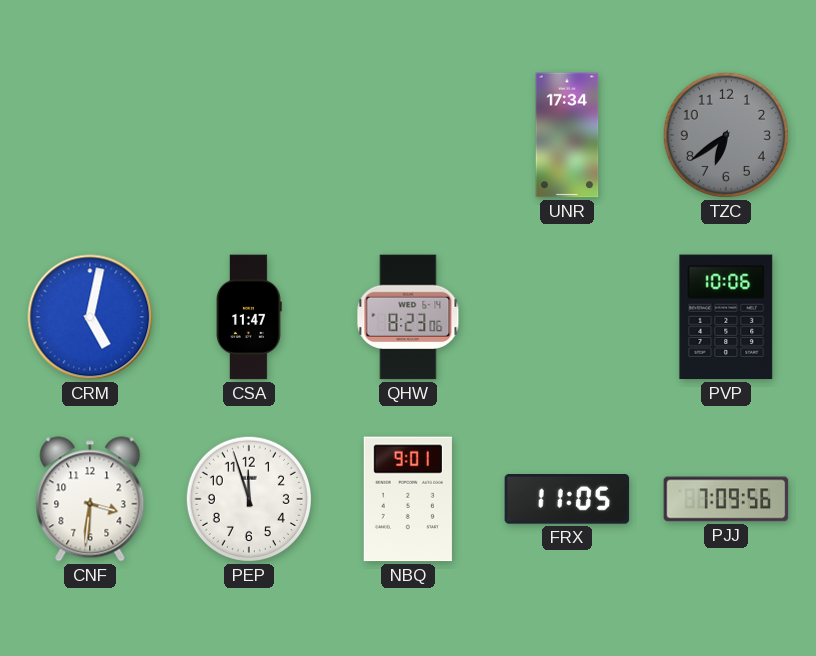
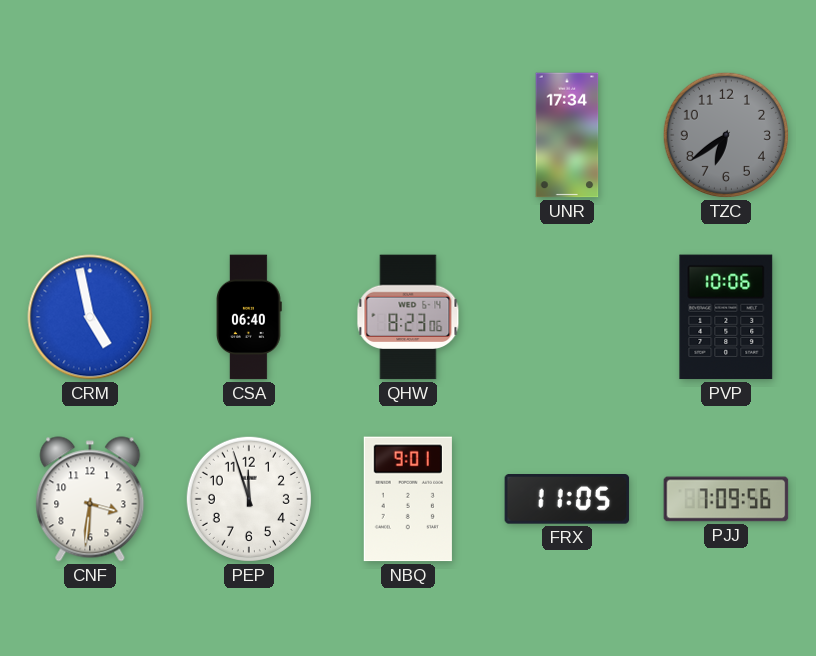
CRM: 5:02 -> 4:58
CSA: 11:47 -> 06:40
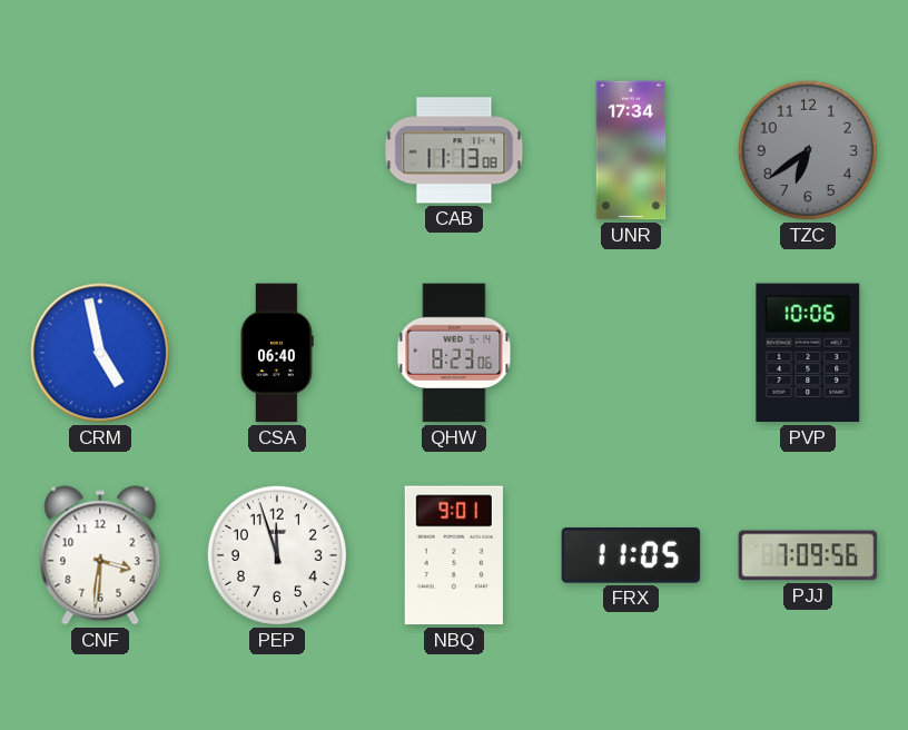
CAB: none -> 11:13
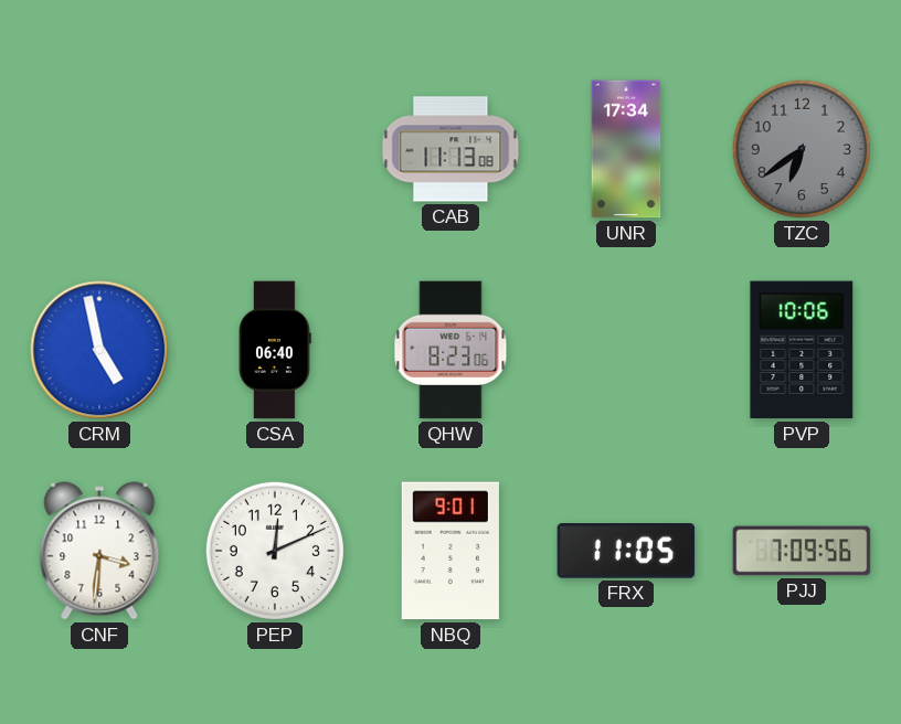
PEP: 11:57 -> 12:11
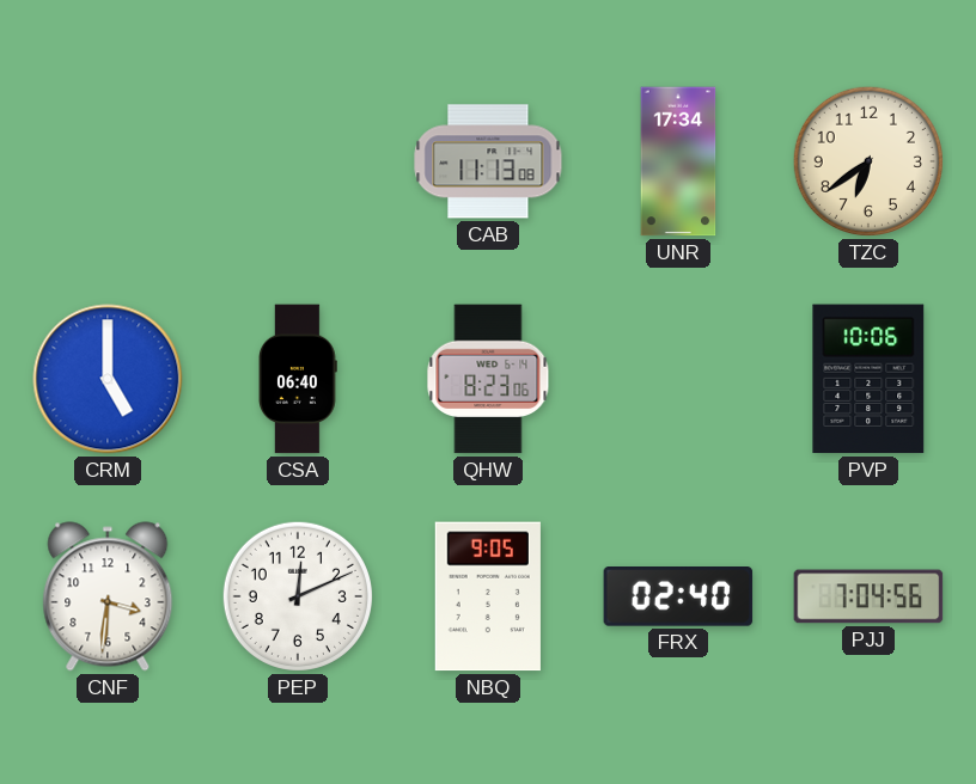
TZC dial: grey -> cream
CRM: 4:58 -> 5:00
NBQ: 9:01 -> 9:05
FRX: 11:05 -> 02:40
PJJ: 7:09 -> 7:04
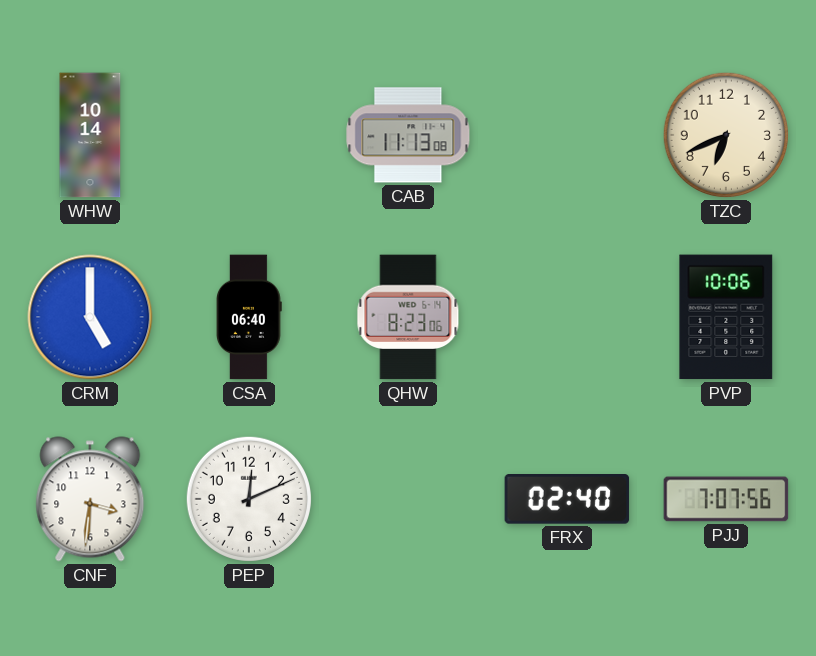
WHW: none -> 10:14
UNR: 17:34 -> none
TZC: 6:39 -> 6:41
NBQ: 9:05 -> none
PJJ: 7:04 -> 7:07
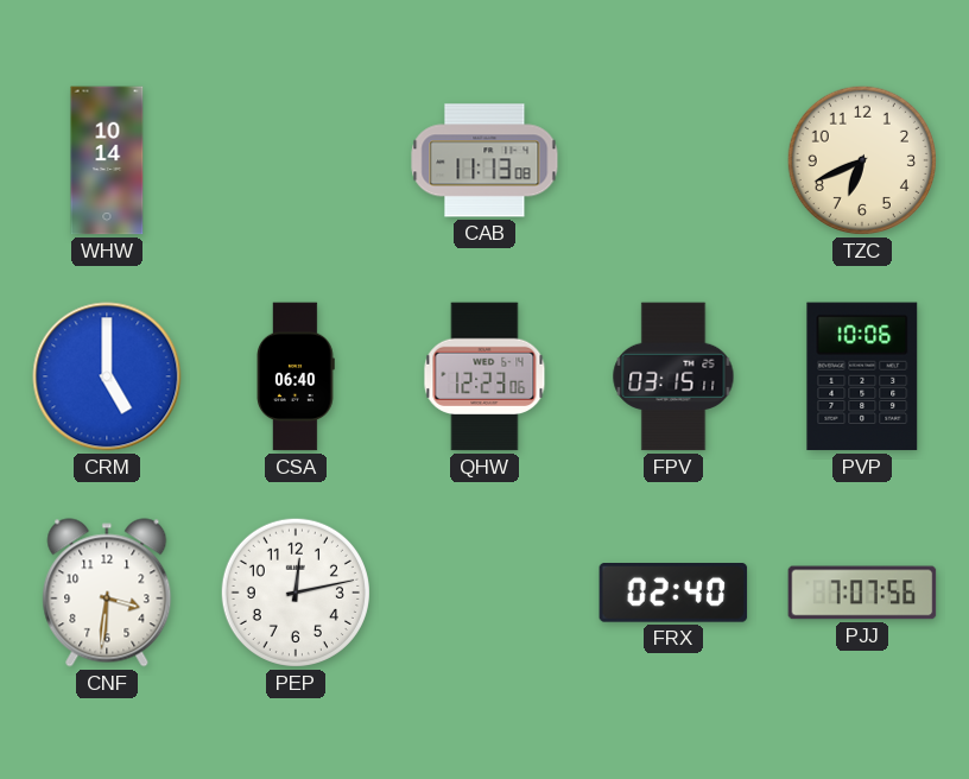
QHW: 8:23 -> 12:23
FPV: none -> 03:15
PEP: 12:11 -> 12:13
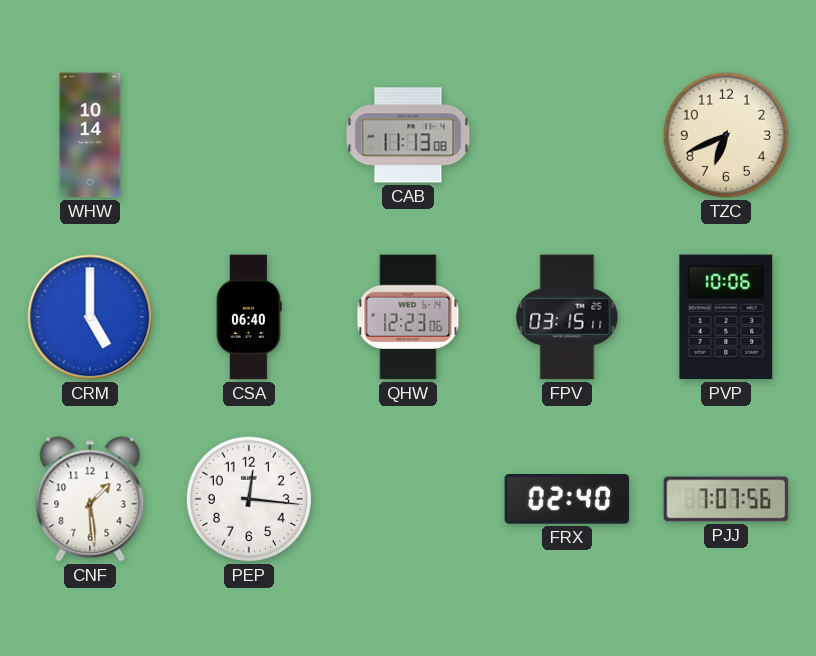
CNF: 3:31 -> 1:29
PEP: 12:13 -> 12:16
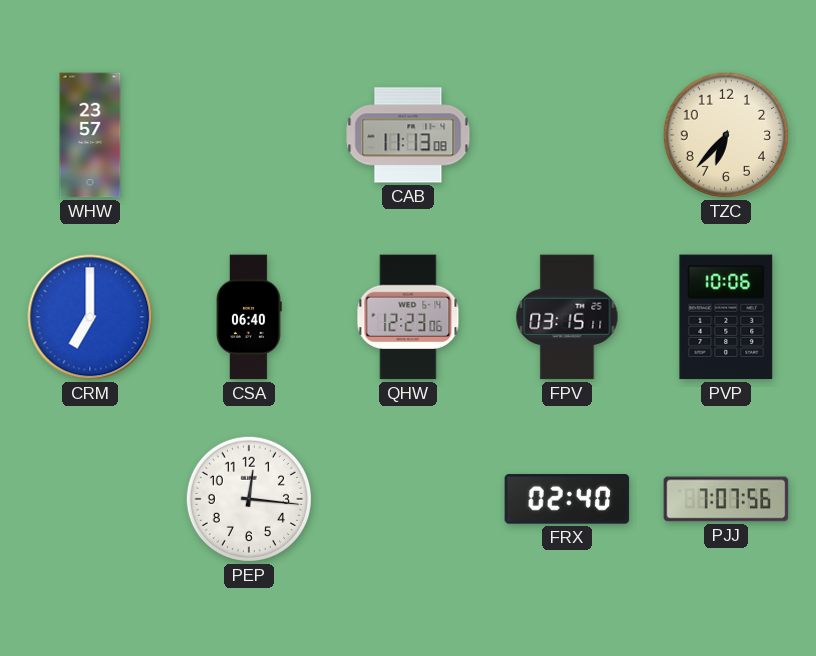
WHW: 10:14 -> 23:57
TZC: 6:41 -> 6:37
CRM: 5:00 -> 7:00
CNF: 1:29 -> none
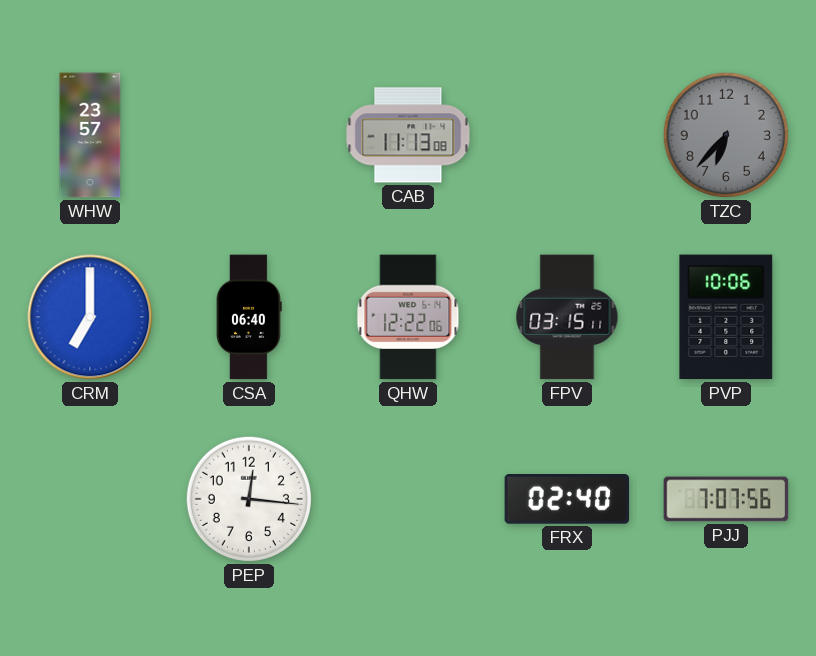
TZC dial: cream -> grey
QHW: 12:23 -> 12:22
